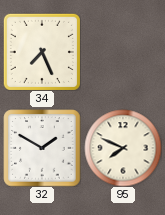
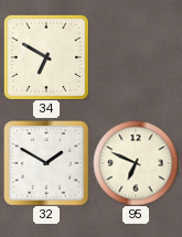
34: 7:26 -> 6:50
95: 7:49 -> 6:49
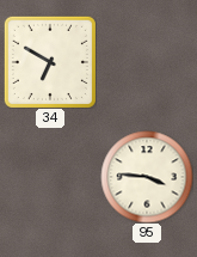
32: 1:50 -> none
95: 6:49 -> 3:46
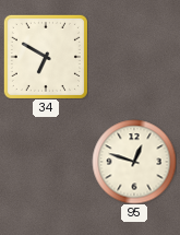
95: 3:46 -> 12:48
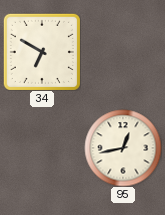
95: 12:48 -> 12:43
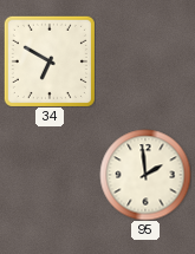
95: 12:43 -> 1:59
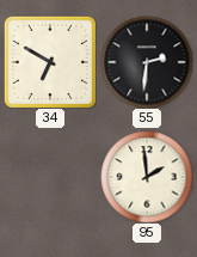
55: none -> 2:31
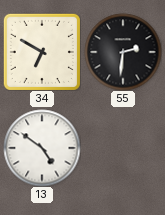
13: none -> 4:51
95: 1:59 -> none
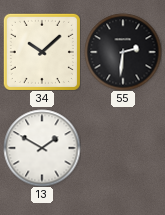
34: 6:50 -> 10:08
13: 4:51 -> 1:50
